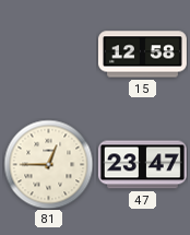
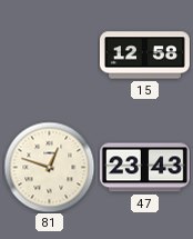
81: 12:45 -> 12:48
47: 23:47 -> 23:43
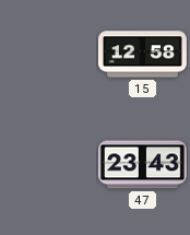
81: 12:48 -> none
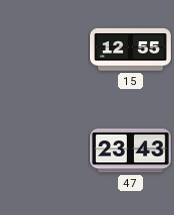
15: 12:58 -> 12:55
